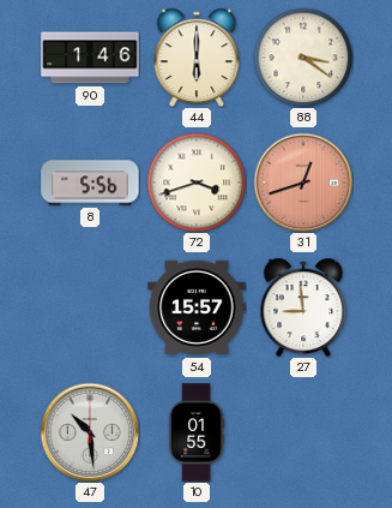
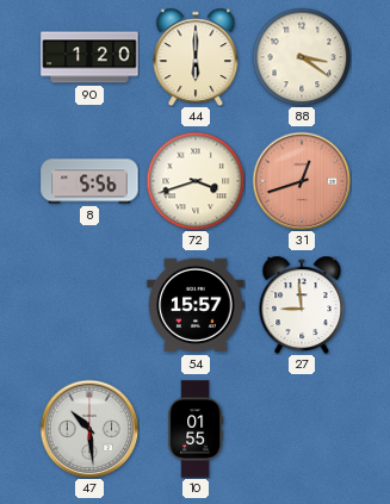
90: 1:46 -> 1:20
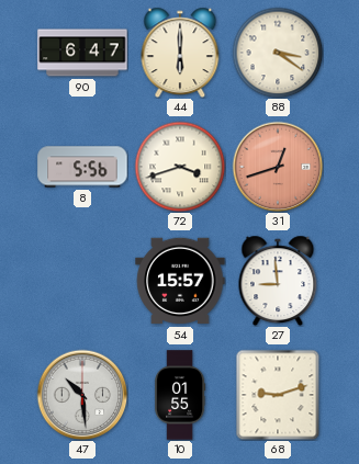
90: 1:20 -> 6:47
68: none -> 9:12
